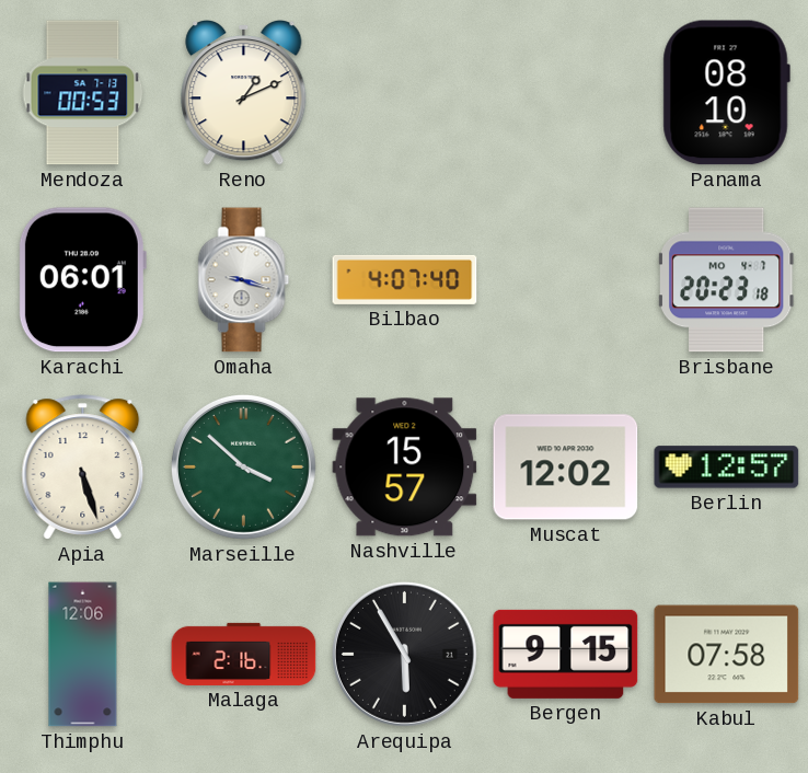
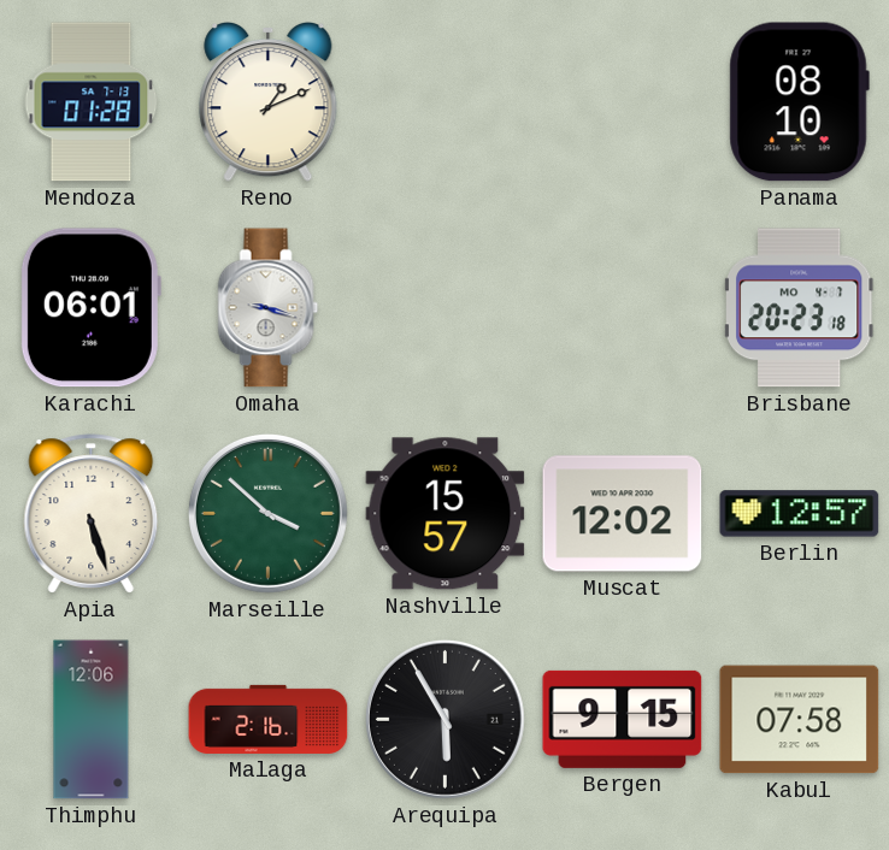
Mendoza: 00:53 -> 01:28
Bilbao: 4:07 -> none
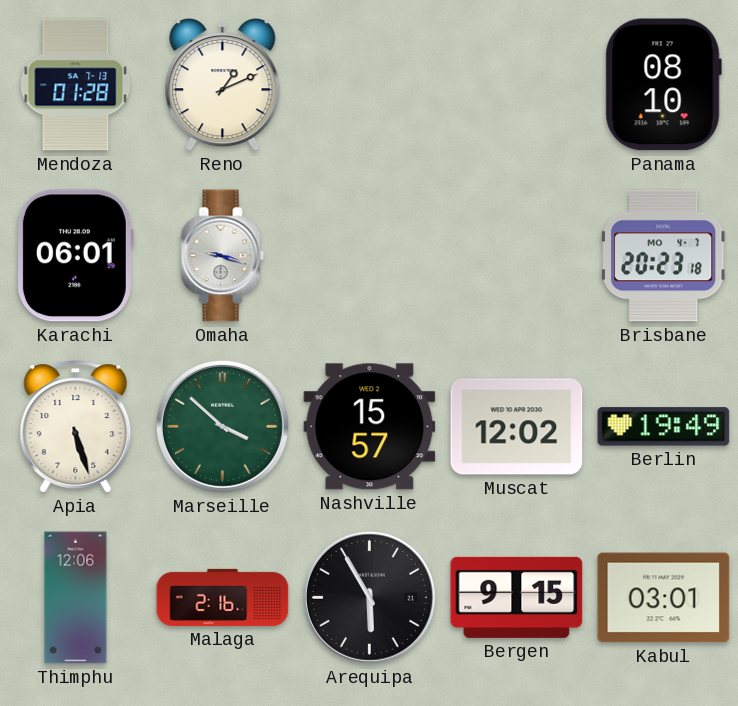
Berlin: 12:57 -> 19:49
Kabul: 07:58 -> 03:01
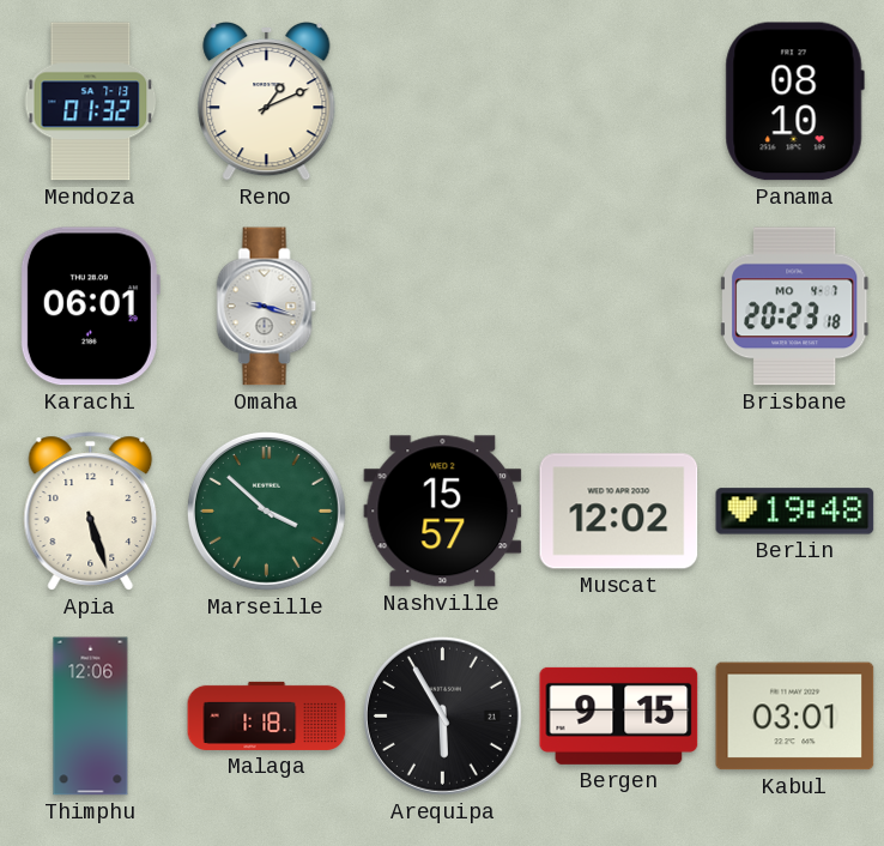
Mendoza: 01:28 -> 01:32
Berlin: 19:49 -> 19:48
Malaga: 2:16 -> 1:18
